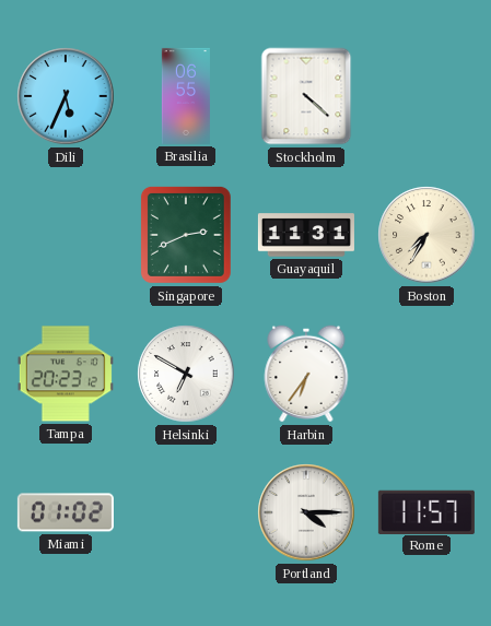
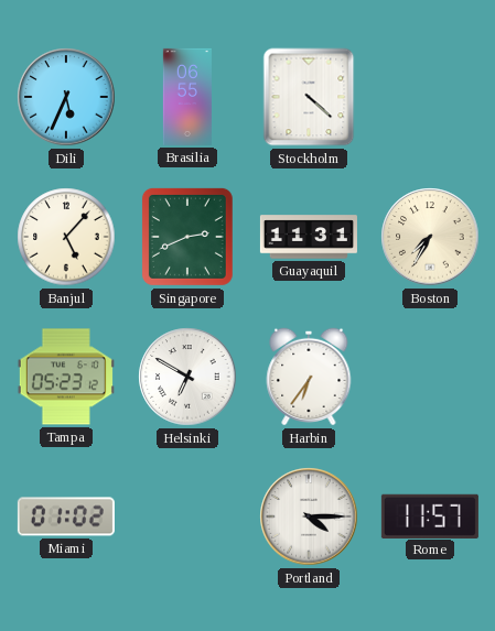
Banjul: none -> 5:07
Tampa: 20:23 -> 05:23
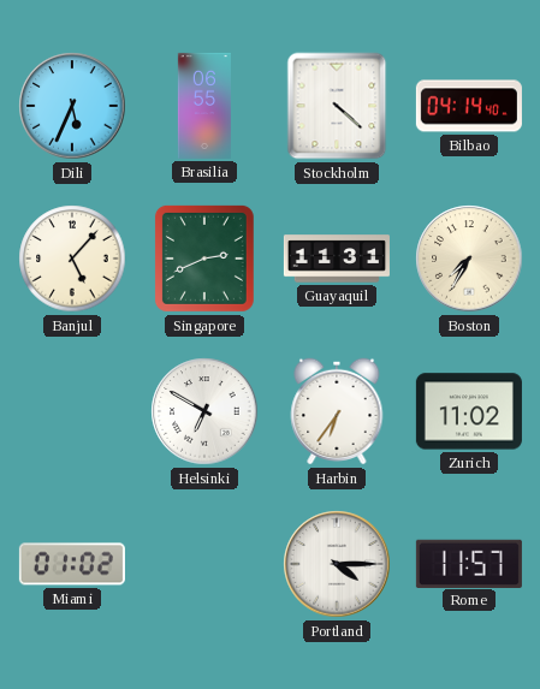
Bilbao: none -> 04:14
Tampa: 05:23 -> none
Zurich: none -> 11:02
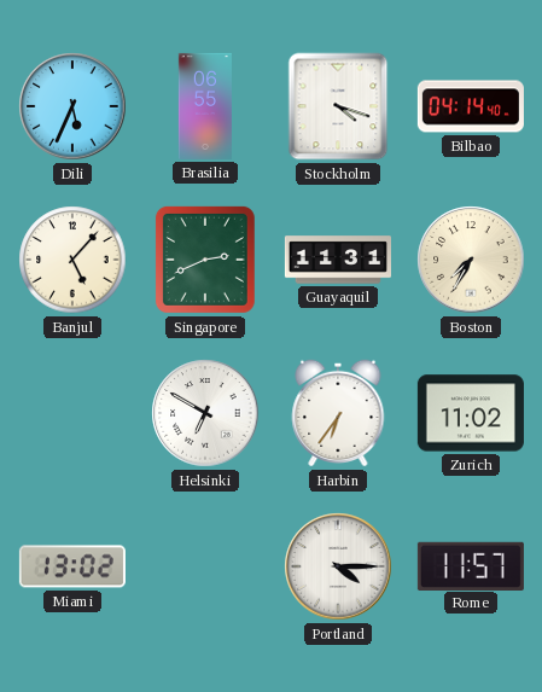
Stockholm: 4:22 -> 4:18
Miami: 01:02 -> 13:02
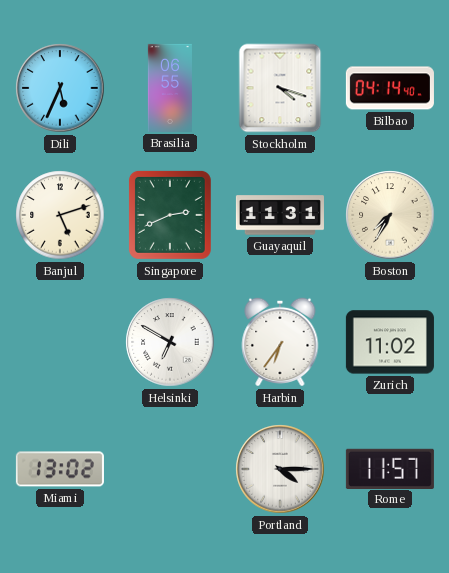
Banjul: 5:07 -> 5:12
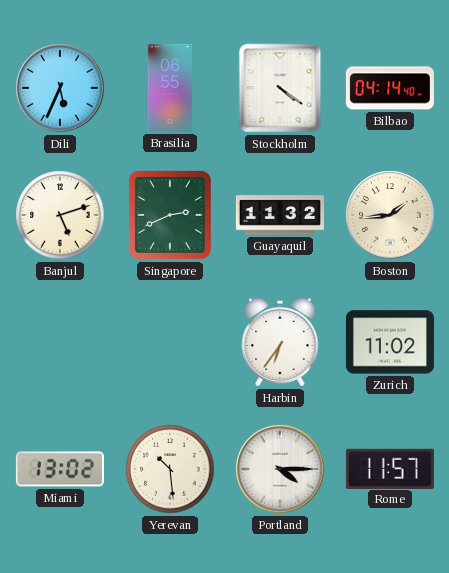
Stockholm: 4:18 -> 4:21
Guayaquil: 11:31 -> 11:32
Boston: 7:35 -> 1:44
Helsinki: 6:50 -> none
Yerevan: none -> 10:29
